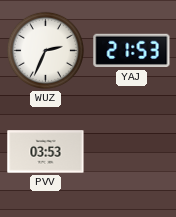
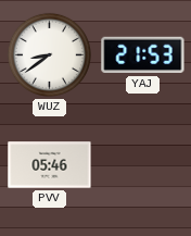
WUZ: 2:34 -> 8:39
PVV: 03:53 -> 05:46
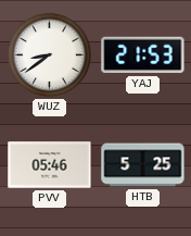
HTB: none -> 5:25
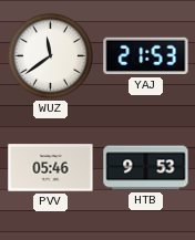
WUZ: 8:39 -> 11:39
HTB: 5:25 -> 9:53
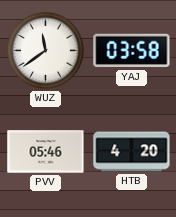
YAJ: 21:53 -> 03:58
HTB: 9:53 -> 4:20
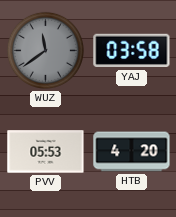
WUZ dial: white -> grey
PVV: 05:46 -> 05:53
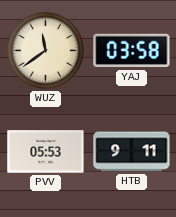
WUZ dial: grey -> cream
HTB: 4:20 -> 9:11
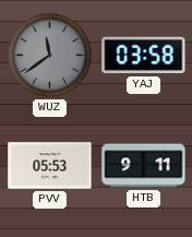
WUZ dial: cream -> grey
